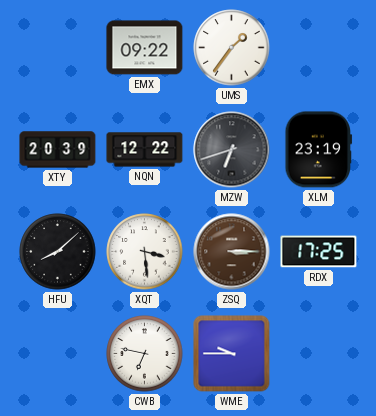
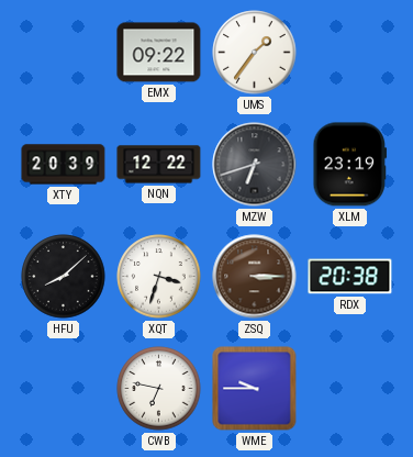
XQT: 3:29 -> 3:33
RDX: 17:25 -> 20:38
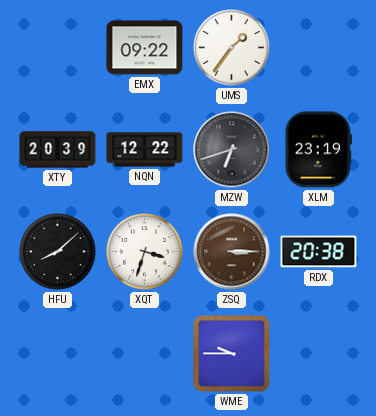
CWB: 6:47 -> none
